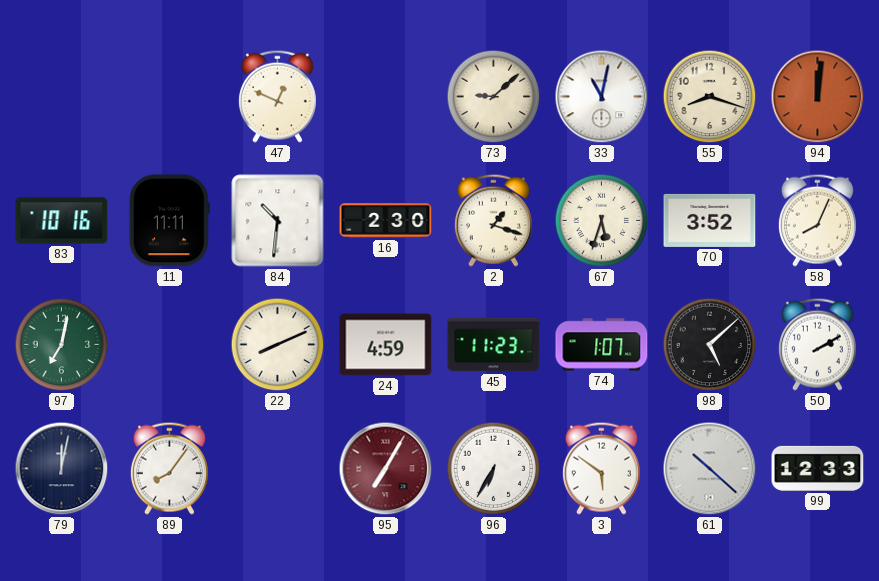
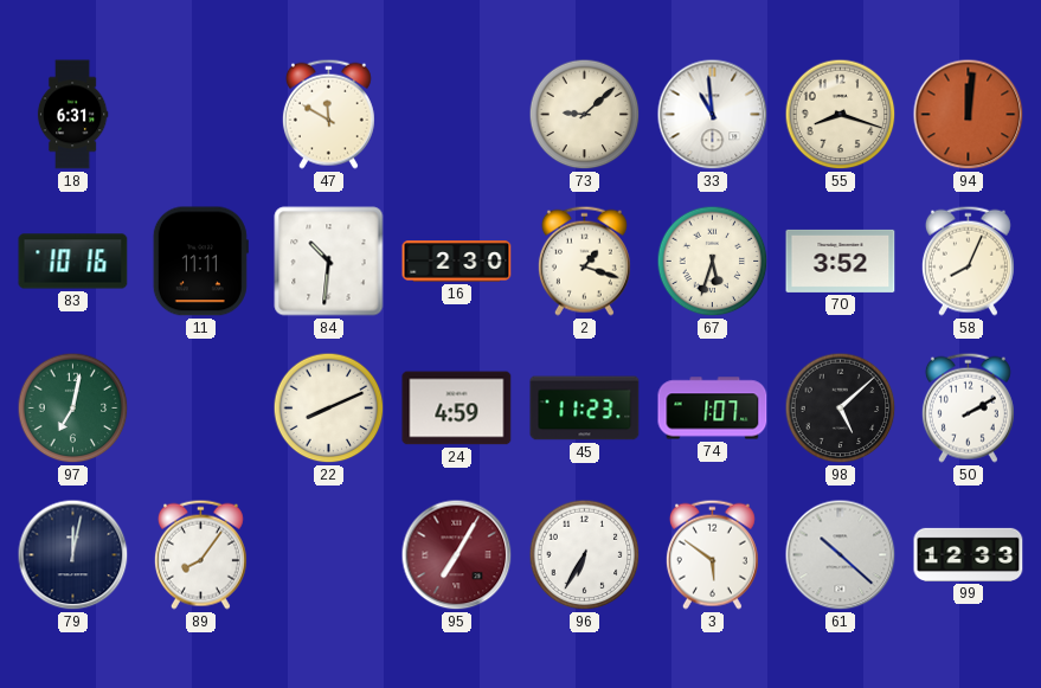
18: none -> 6:31
47: 12:49 -> 11:50
33: 11:02 -> 10:59
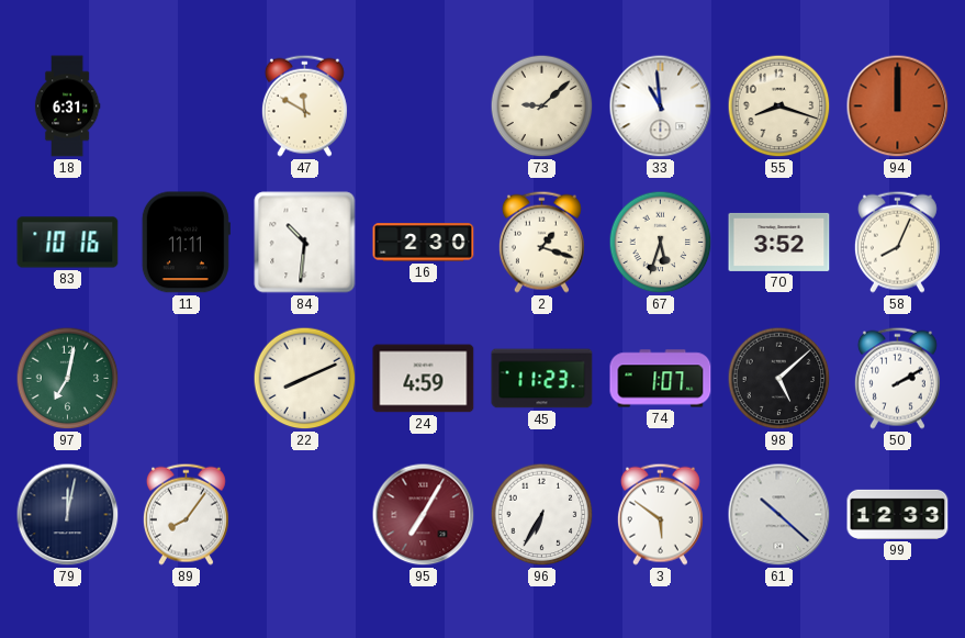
94: 12:01 -> 12:00
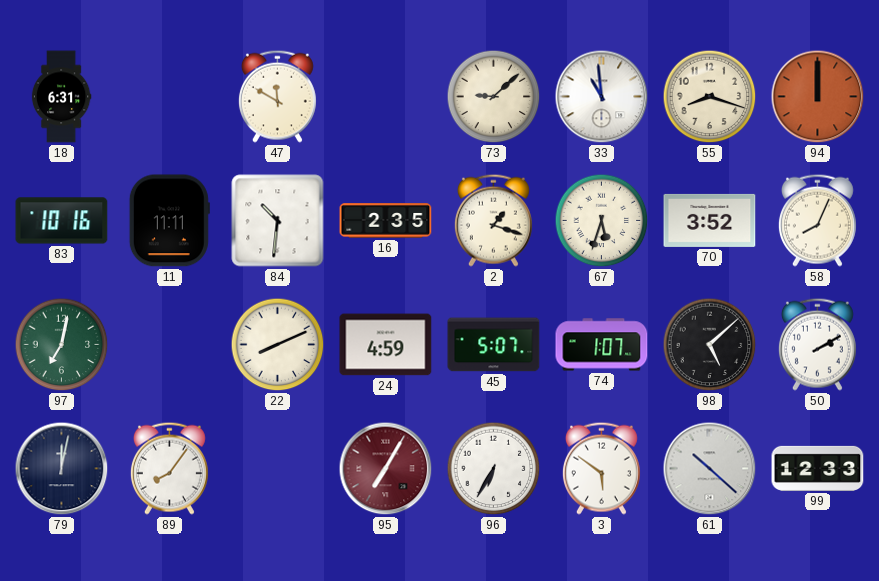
16: 2:30 -> 2:35
45: 11:23 -> 5:07
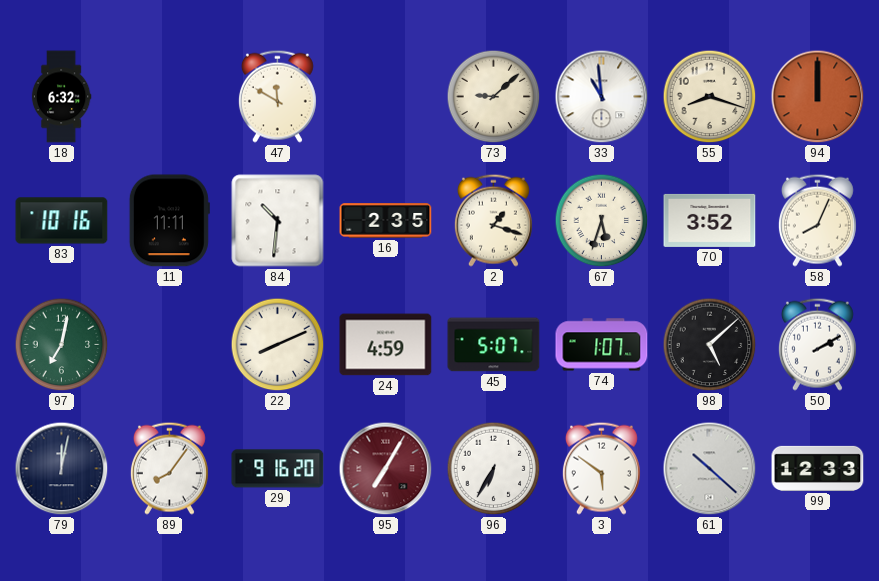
18: 6:31 -> 6:32
29: none -> 9:16
